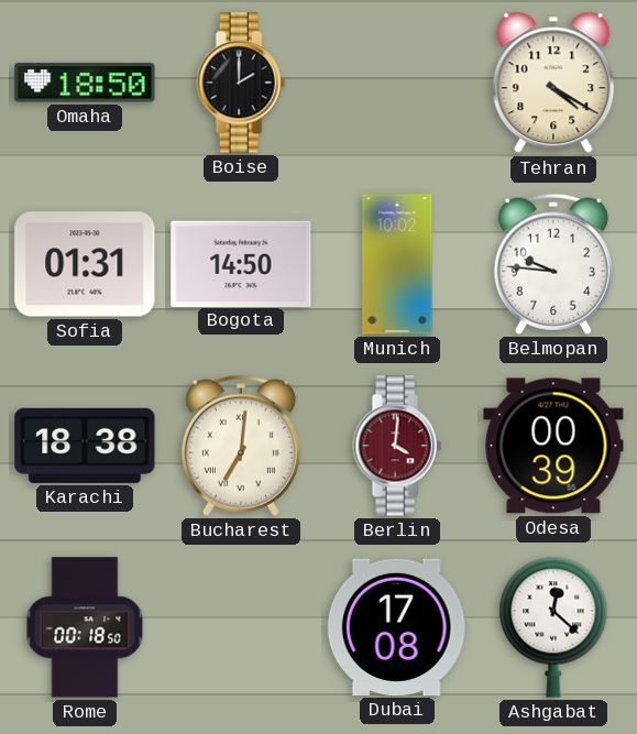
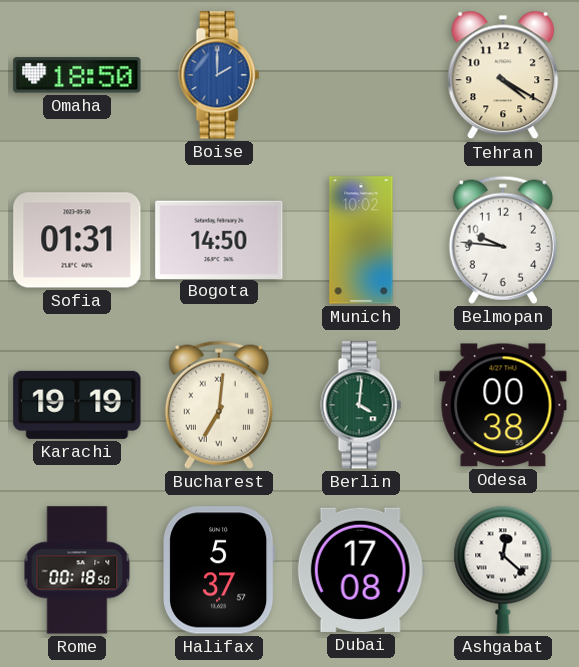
Boise dial: black -> blue
Karachi: 18:38 -> 19:19
Berlin dial: burgundy -> green
Odesa: 00:39 -> 00:38
Halifax: none -> 5:37
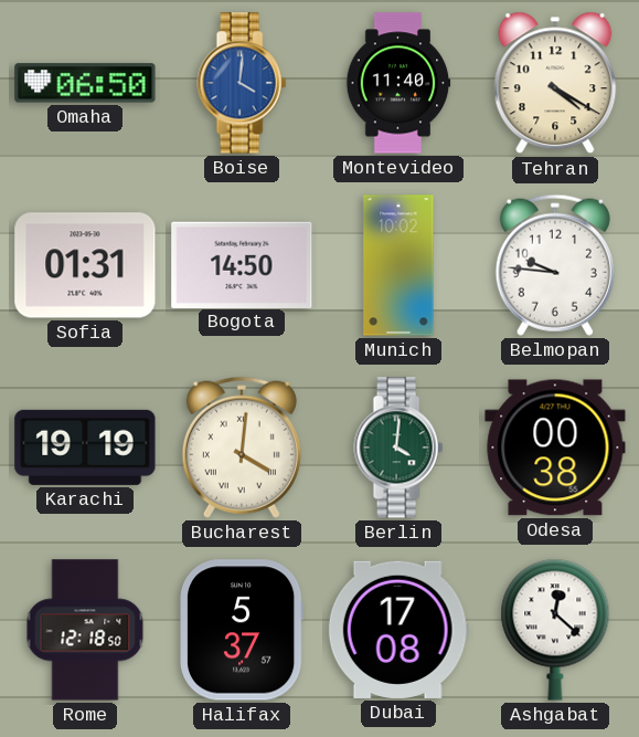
Omaha: 18:50 -> 06:50
Boise: 2:00 -> 4:01
Montevideo: none -> 11:40
Bucharest: 7:01 -> 4:01
Rome: 00:18 -> 12:18
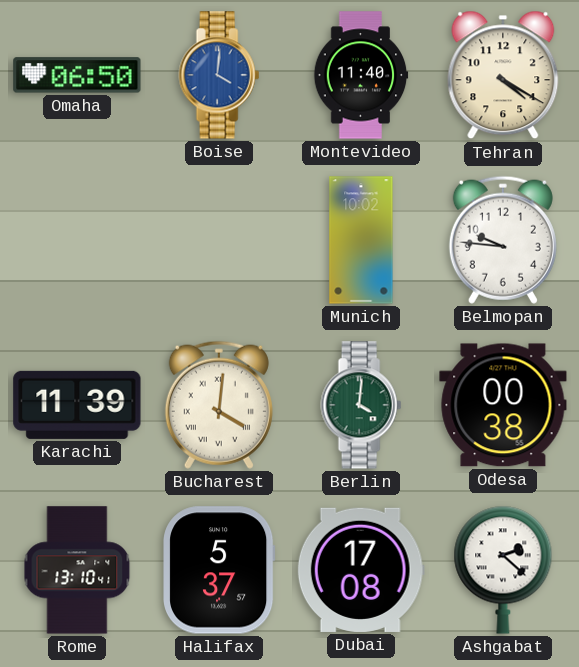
Sofia: 01:31 -> none
Bogota: 14:50 -> none
Karachi: 19:19 -> 11:39
Rome: 12:18 -> 13:10
Ashgabat: 12:22 -> 2:22
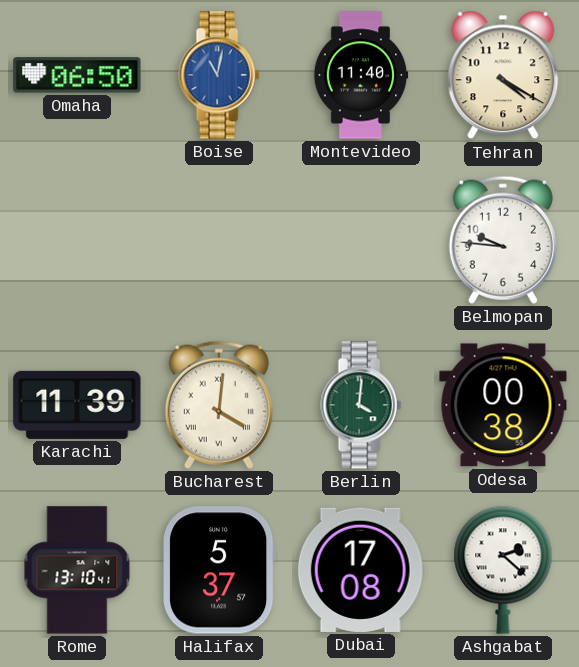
Boise: 4:01 -> 11:02
Munich: 10:02 -> none
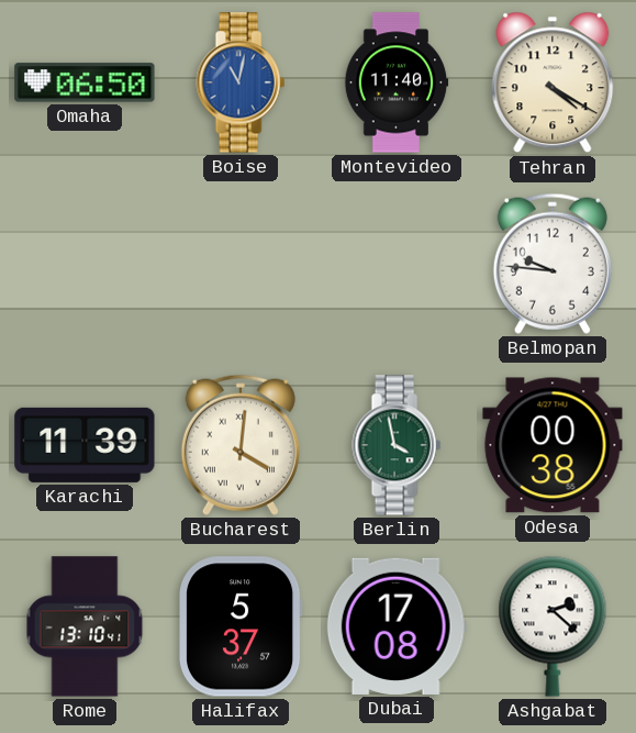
Berlin: 4:01 -> 3:58
